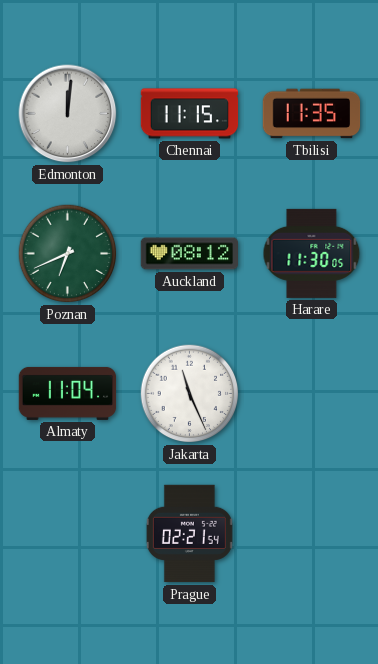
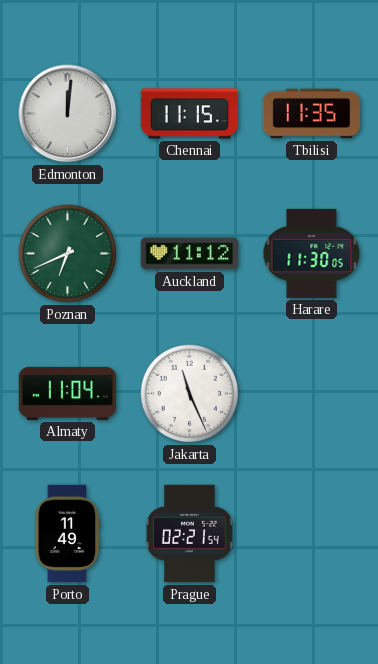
Auckland: 08:12 -> 11:12
Porto: none -> 11:49
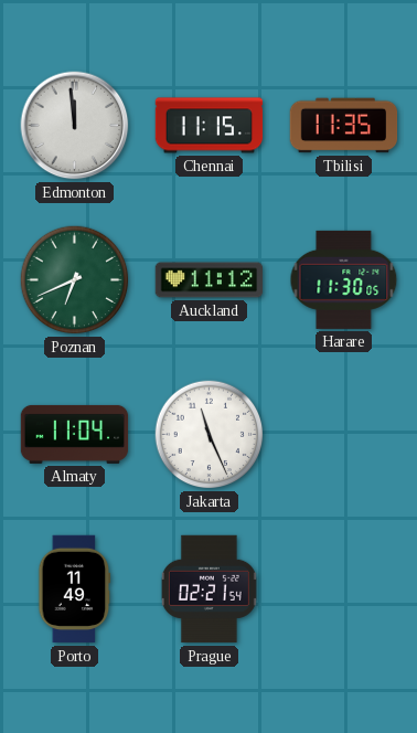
Edmonton: 12:01 -> 11:59
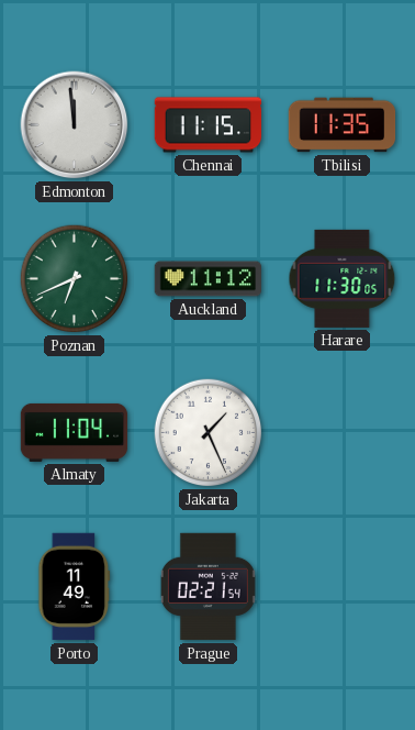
Jakarta: 11:26 -> 1:26
